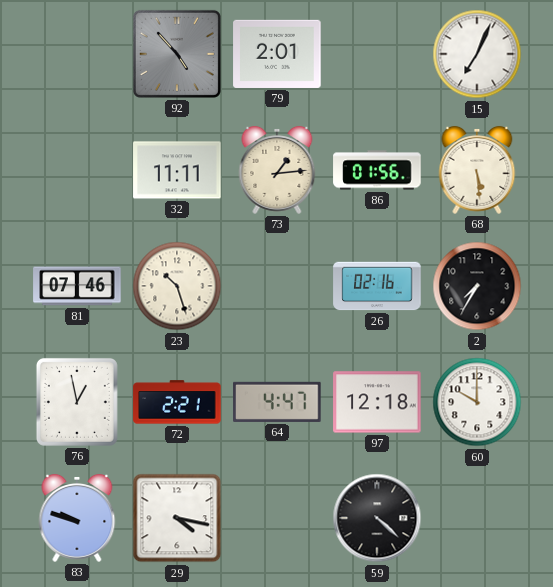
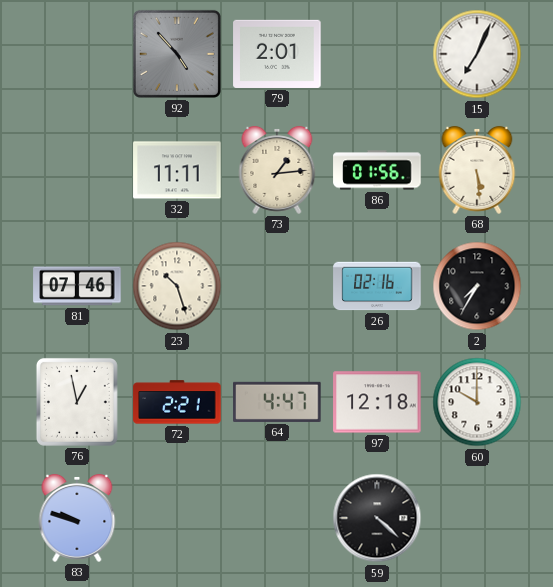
29: 4:17 -> none
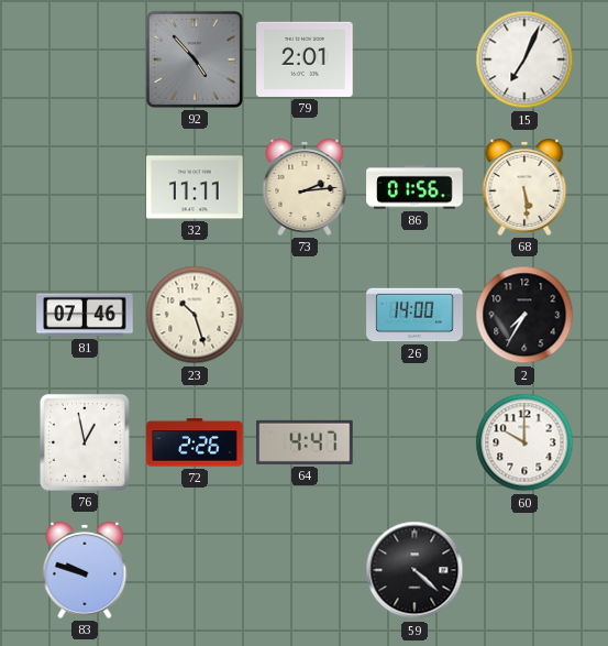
73: 1:14 -> 2:14
26: 02:16 -> 14:00
72: 2:21 -> 2:26
97: 12:18 -> none
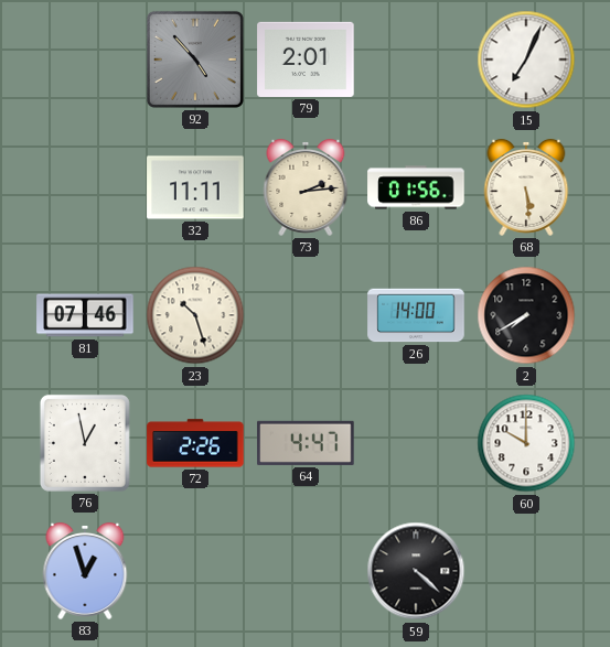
2: 7:35 -> 7:40
83: 9:48 -> 12:57
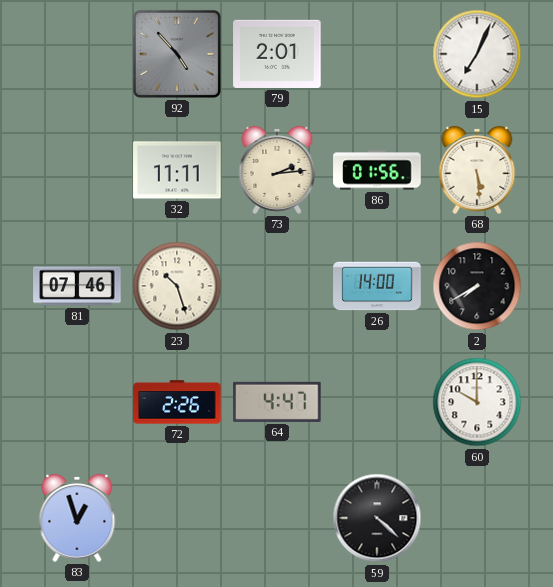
76: 12:58 -> none
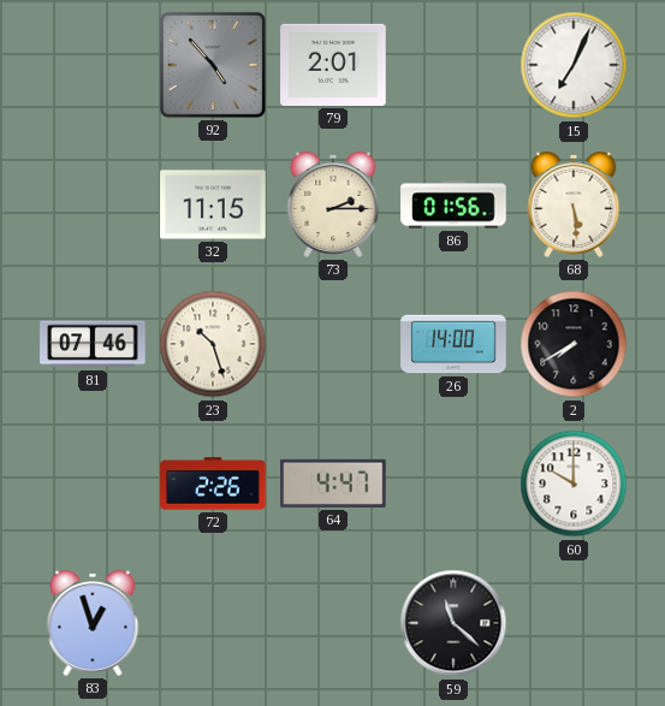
32: 11:11 -> 11:15
73: 2:14 -> 2:15
59: 4:22 -> 11:22
